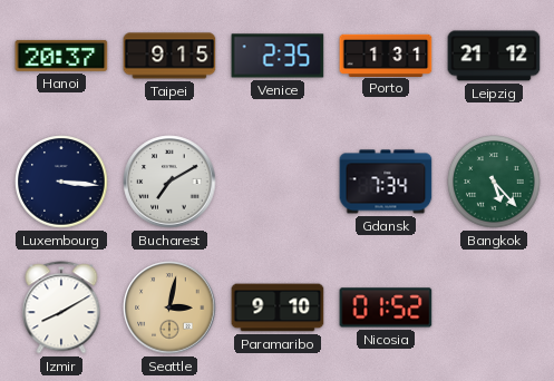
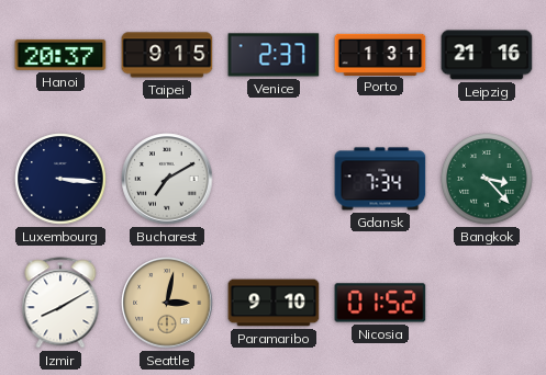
Venice: 2:35 -> 2:37
Leipzig: 21:12 -> 21:16
Bangkok: 5:23 -> 3:23
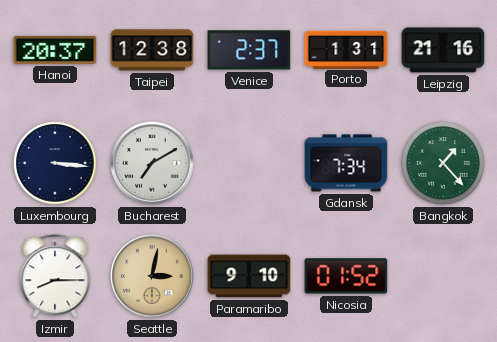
Taipei: 9:15 -> 12:38
Bangkok: 3:23 -> 1:23
Izmir: 8:10 -> 8:15
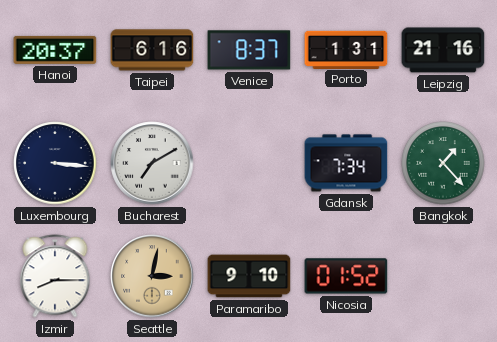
Taipei: 12:38 -> 6:16
Venice: 2:37 -> 8:37
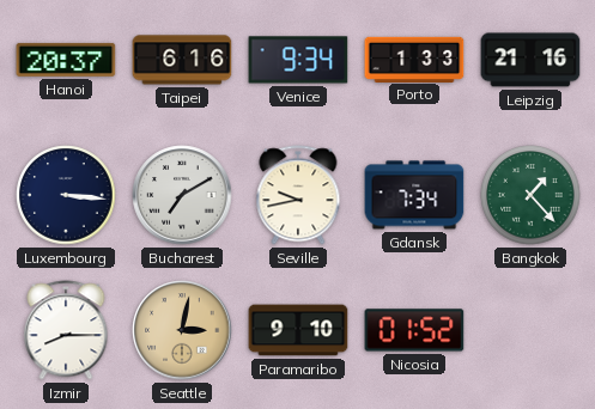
Venice: 8:37 -> 9:34
Porto: 1:31 -> 1:33
Seville: none -> 9:43
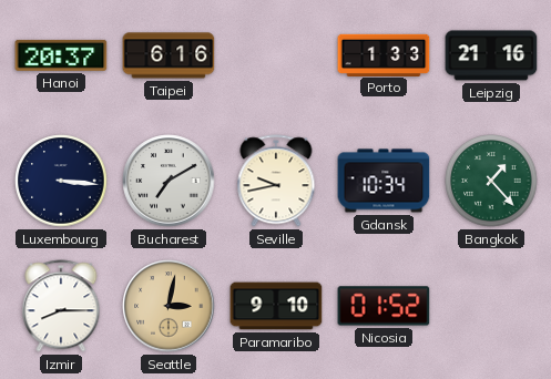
Venice: 9:34 -> none
Gdansk: 7:34 -> 10:34
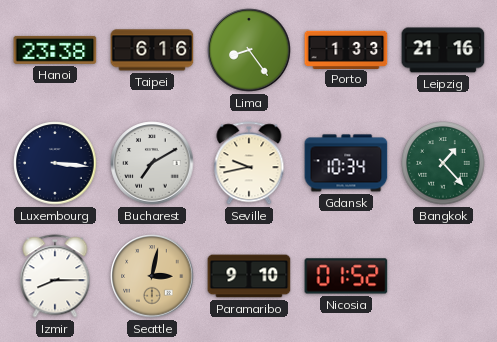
Hanoi: 20:37 -> 23:38
Lima: none -> 8:24
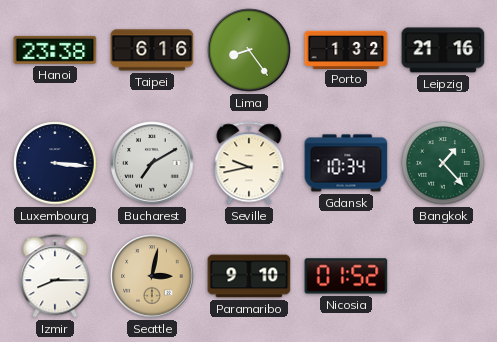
Porto: 1:33 -> 1:32
